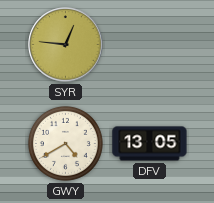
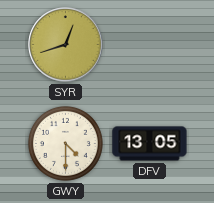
SYR: 12:46 -> 12:42
GWY: 4:40 -> 4:30
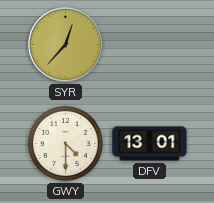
SYR: 12:42 -> 12:37
DFV: 13:05 -> 13:01
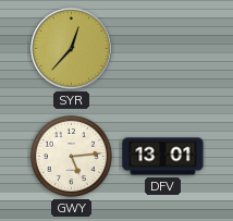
GWY: 4:30 -> 5:14
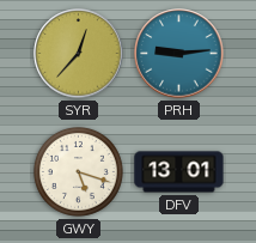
PRH: none -> 9:14
GWY: 5:14 -> 5:18
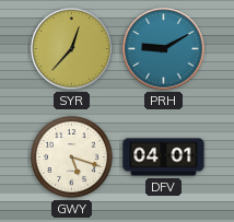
PRH: 9:14 -> 9:10
DFV: 13:01 -> 04:01
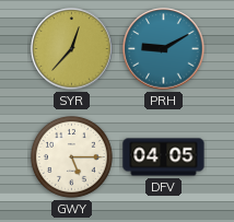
GWY: 5:18 -> 5:15
DFV: 04:01 -> 04:05
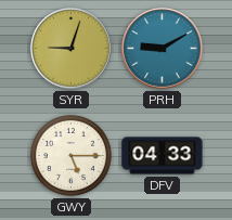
SYR: 12:37 -> 9:03
DFV: 04:05 -> 04:33
